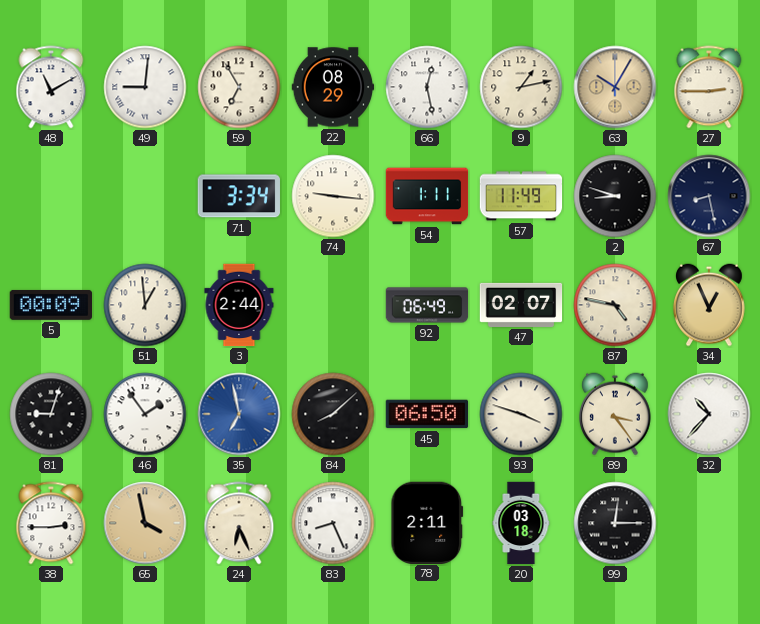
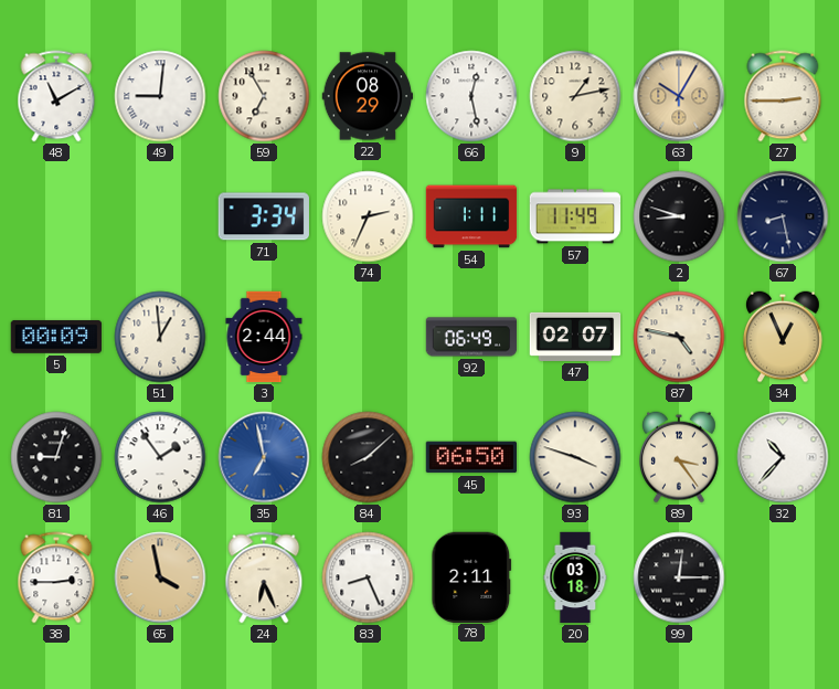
74: 9:16 -> 2:34
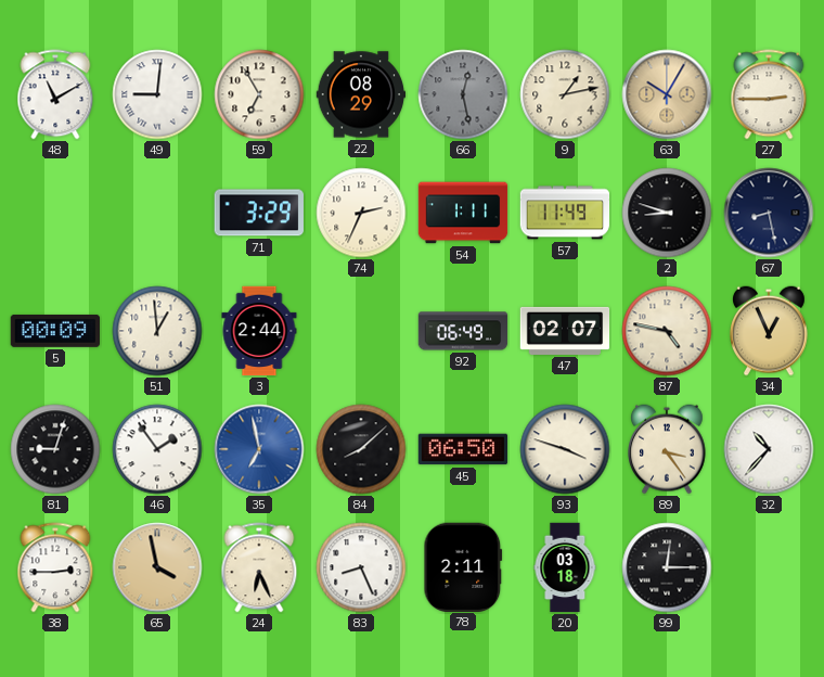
66 dial: white -> grey
71: 3:34 -> 3:29
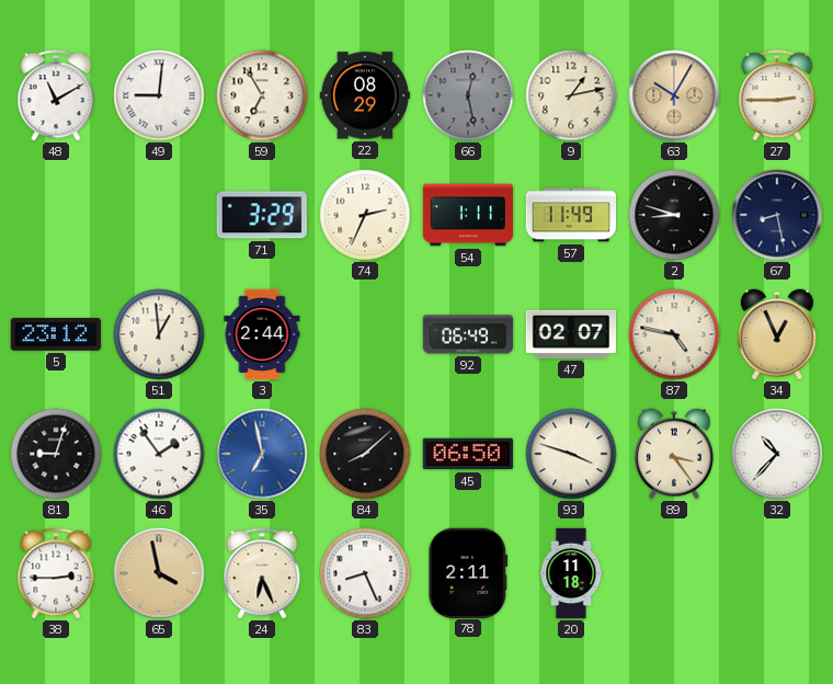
5: 00:09 -> 23:12
20: 03:18 -> 11:18
99: 12:15 -> none
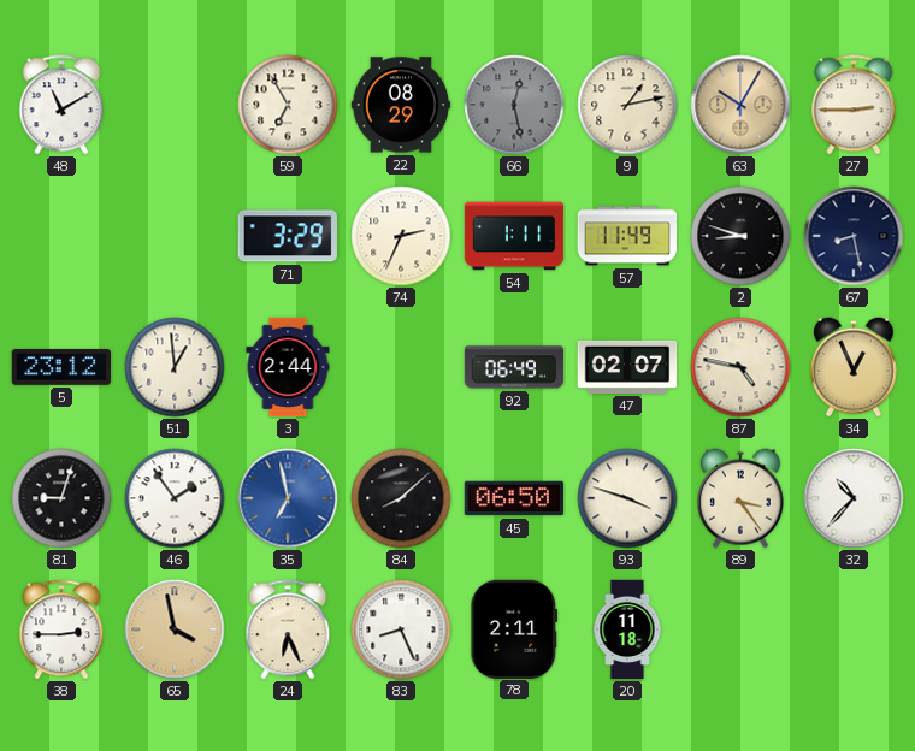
49: 9:01 -> none
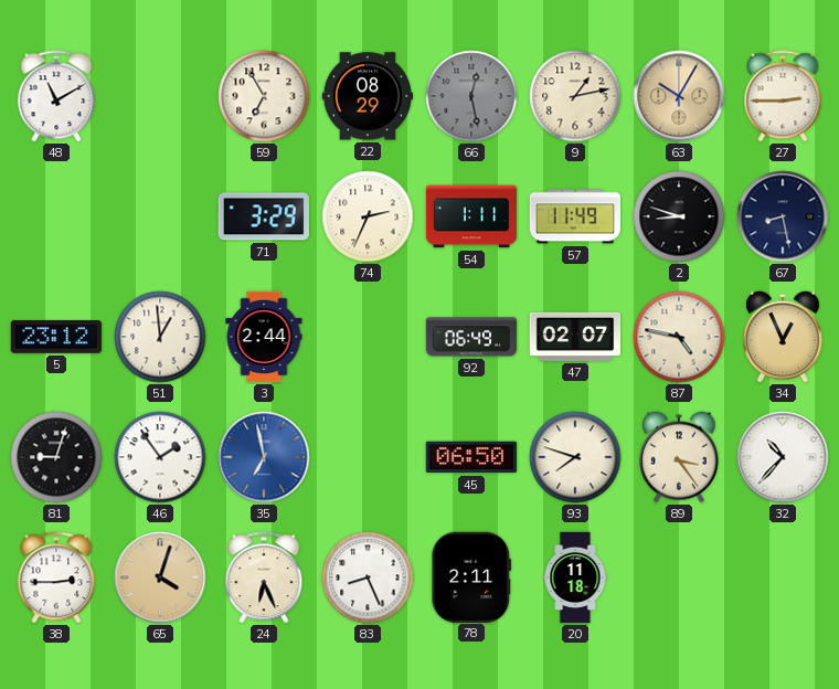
84: 8:08 -> none
93: 3:48 -> 7:48
65: 3:58 -> 4:03
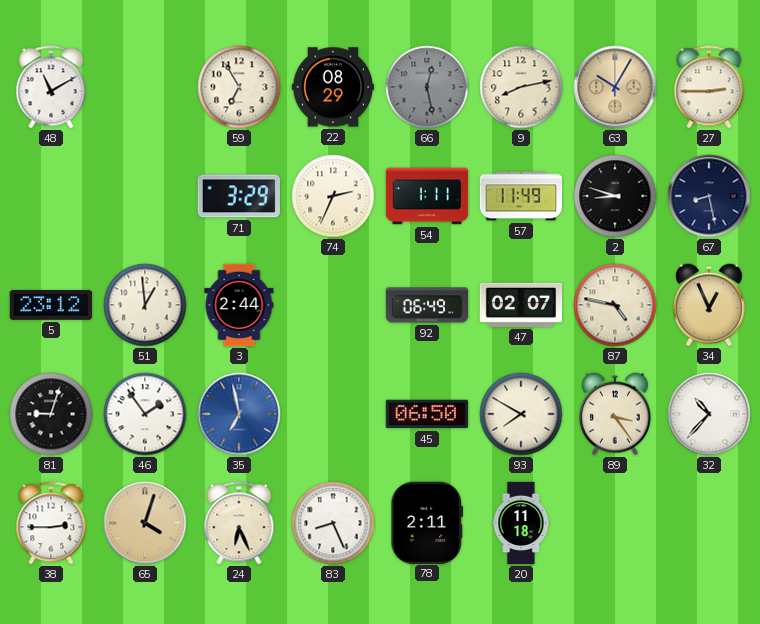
9: 1:13 -> 8:13
93: 7:48 -> 7:50
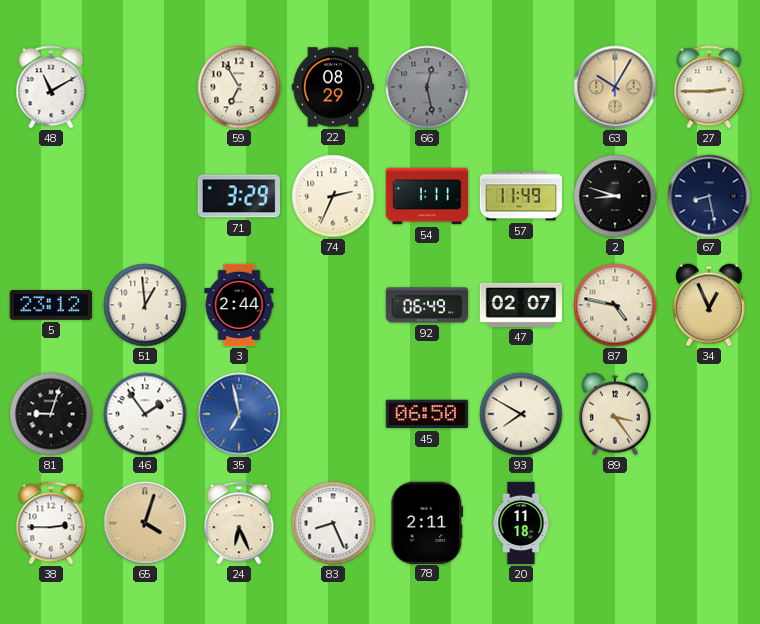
9: 8:13 -> none
32: 10:37 -> none
